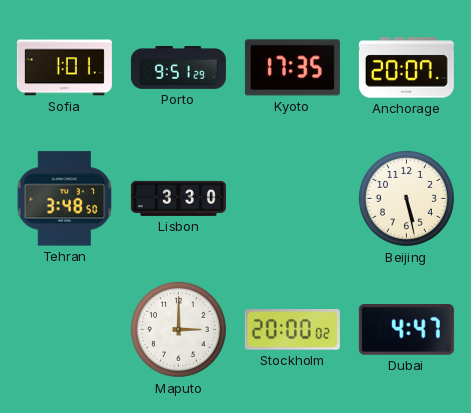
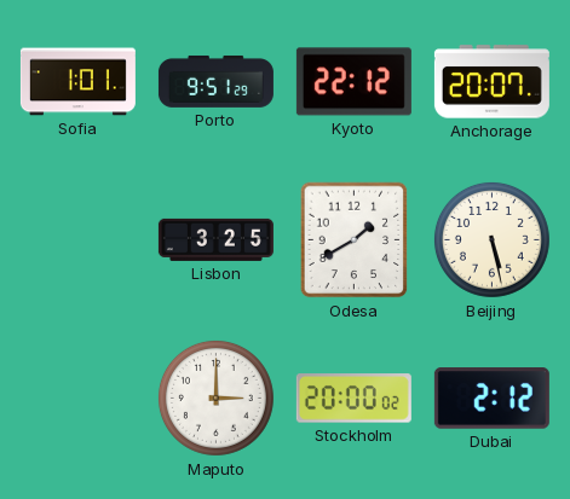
Kyoto: 17:35 -> 22:12
Tehran: 3:48 -> none
Lisbon: 3:30 -> 3:25
Odesa: none -> 1:40
Dubai: 4:47 -> 2:12
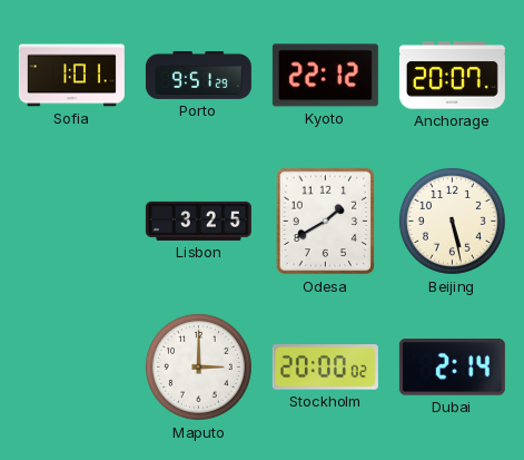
Dubai: 2:12 -> 2:14
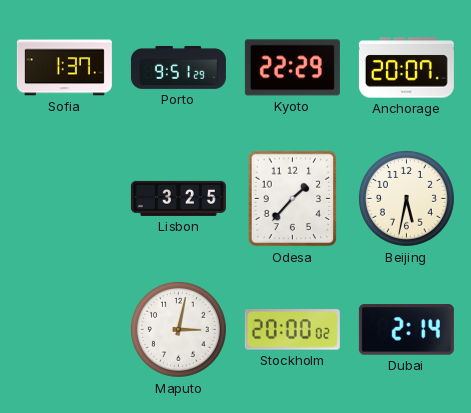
Sofia: 1:01 -> 1:37
Kyoto: 22:12 -> 22:29
Odesa: 1:40 -> 1:37
Beijing: 5:28 -> 5:32
Maputo: 3:00 -> 3:02
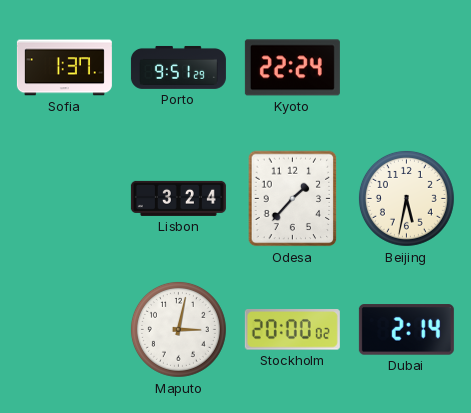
Kyoto: 22:29 -> 22:24
Anchorage: 20:07 -> none
Lisbon: 3:25 -> 3:24
